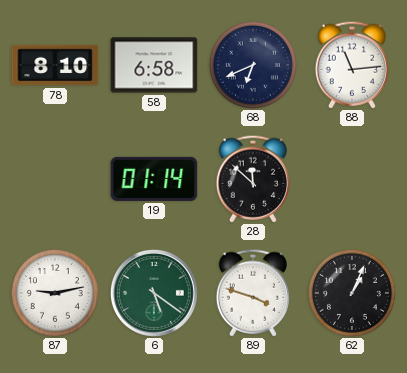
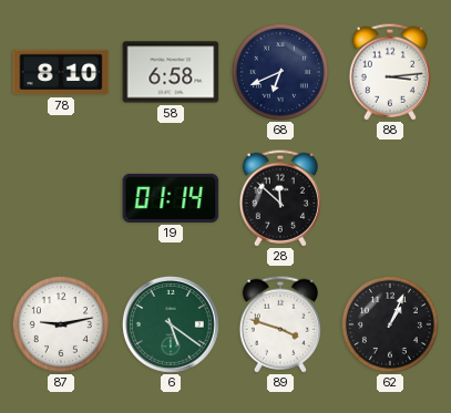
88: 11:14 -> 3:14
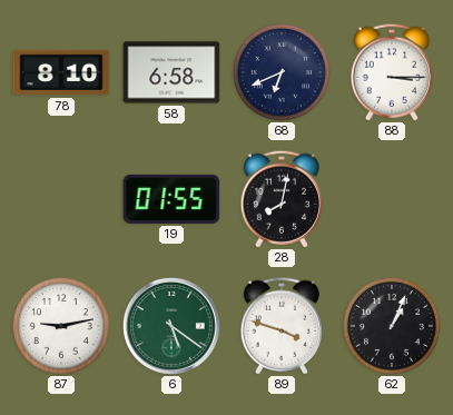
88: 3:14 -> 3:15
19: 01:14 -> 01:55
28: 11:52 -> 8:02
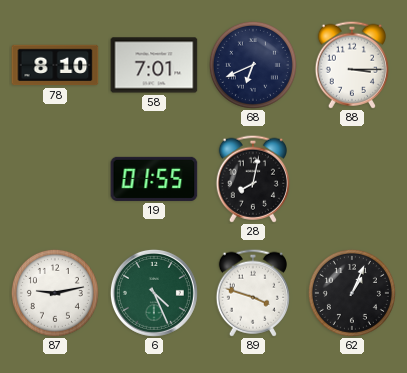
58: 6:58 -> 7:01
6: 5:21 -> 4:26
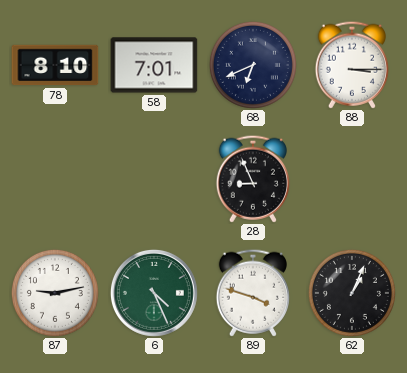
19: 01:55 -> none
28: 8:02 -> 8:56
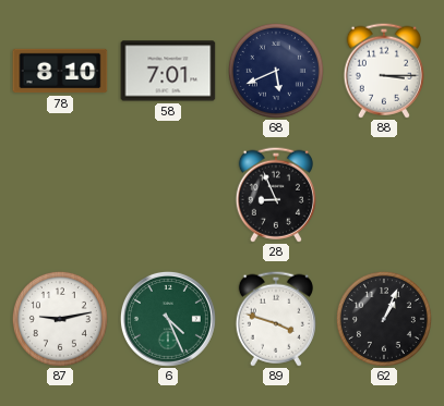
68: 6:41 -> 5:41
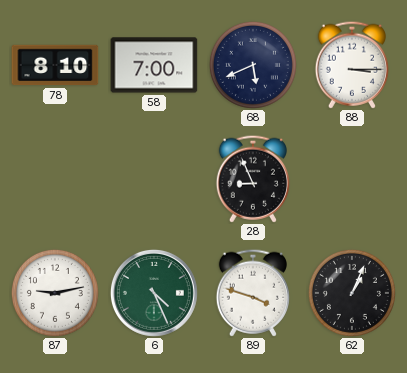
58: 7:01 -> 7:00
